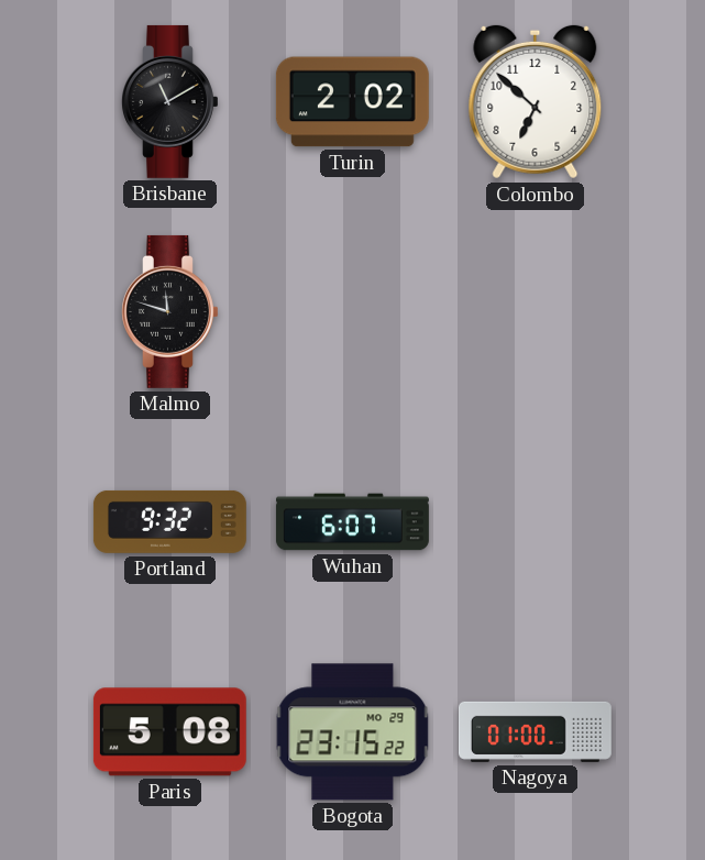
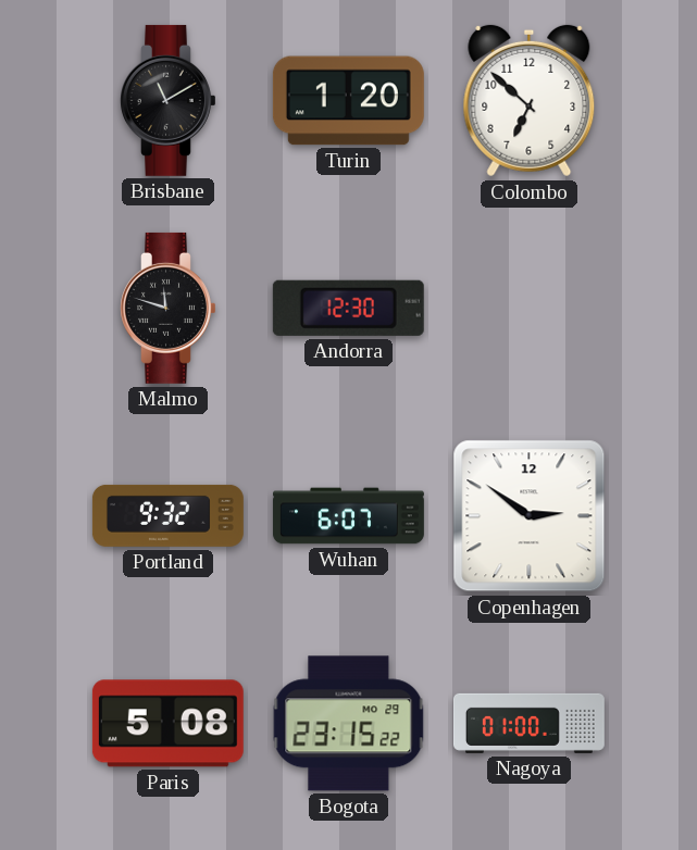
Turin: 2:02 -> 1:20
Andorra: none -> 12:30
Copenhagen: none -> 2:51
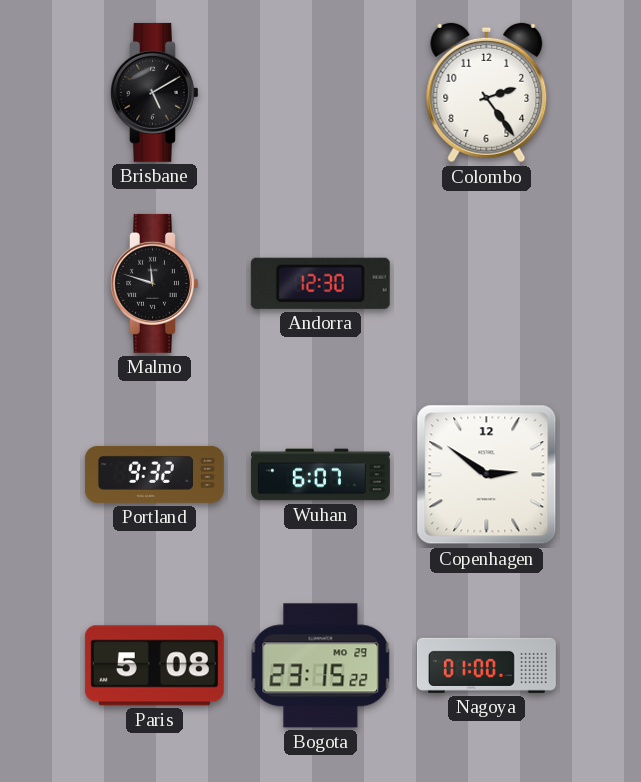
Brisbane: 11:10 -> 5:10
Turin: 1:20 -> none
Colombo: 6:52 -> 2:24
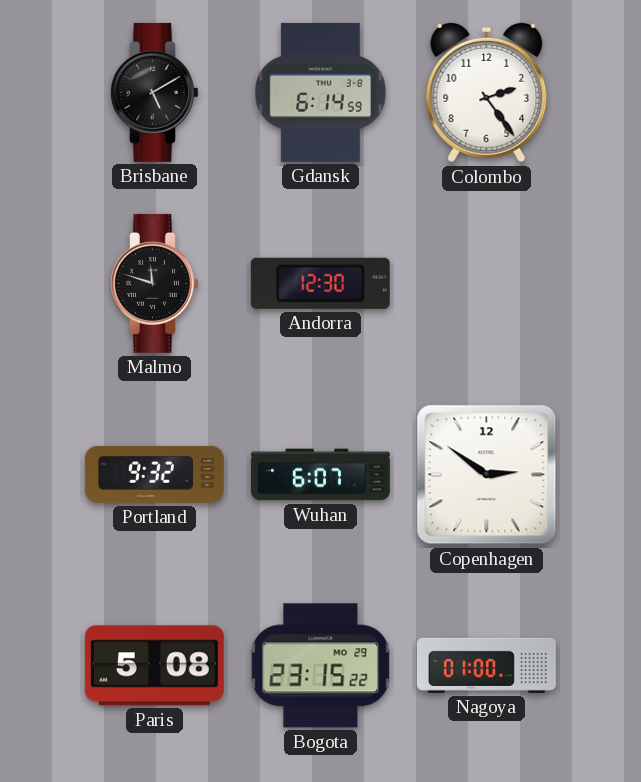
Gdansk: none -> 6:14
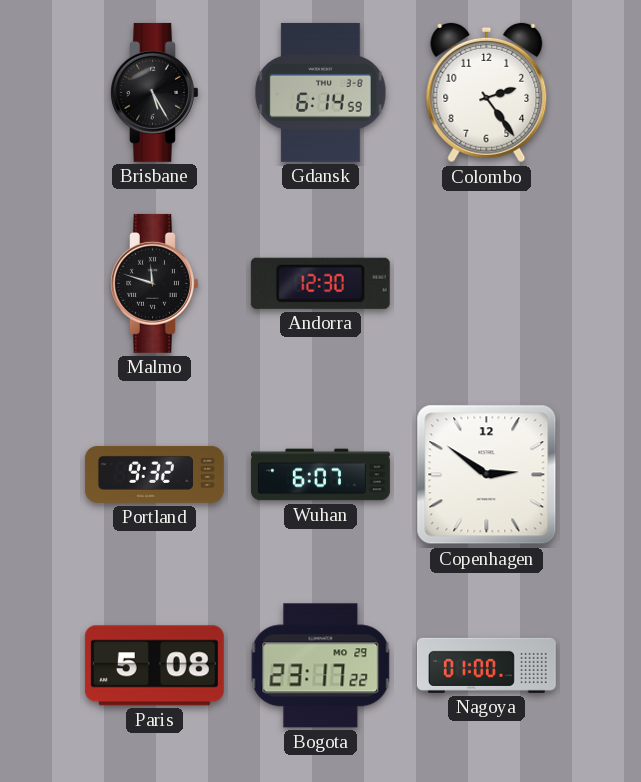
Brisbane: 5:10 -> 5:25
Bogota: 23:15 -> 23:17
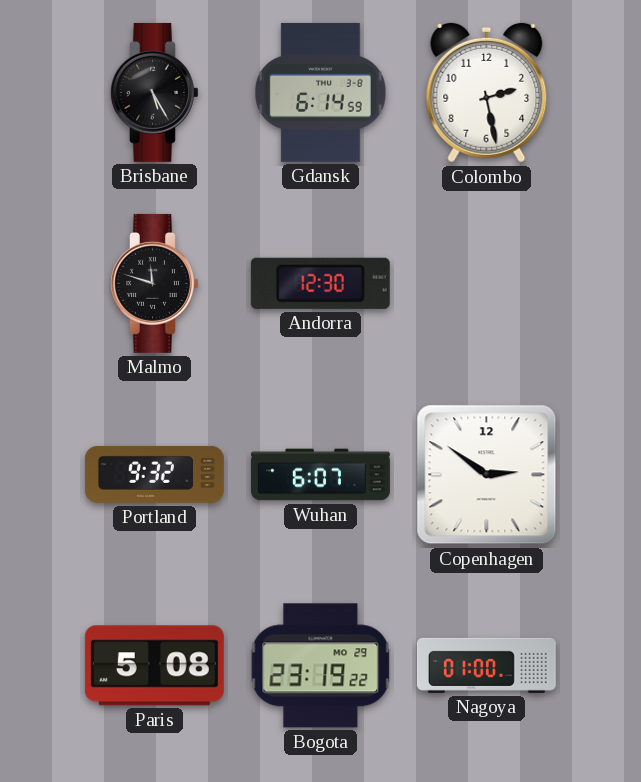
Colombo: 2:24 -> 2:28
Bogota: 23:17 -> 23:19
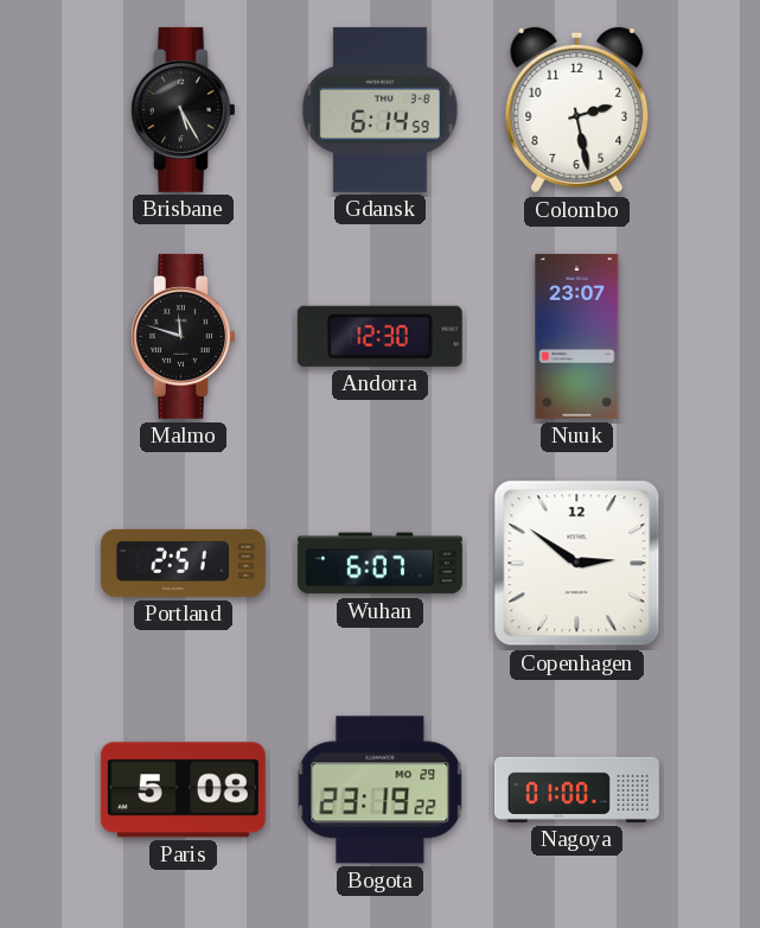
Nuuk: none -> 23:07
Portland: 9:32 -> 2:51
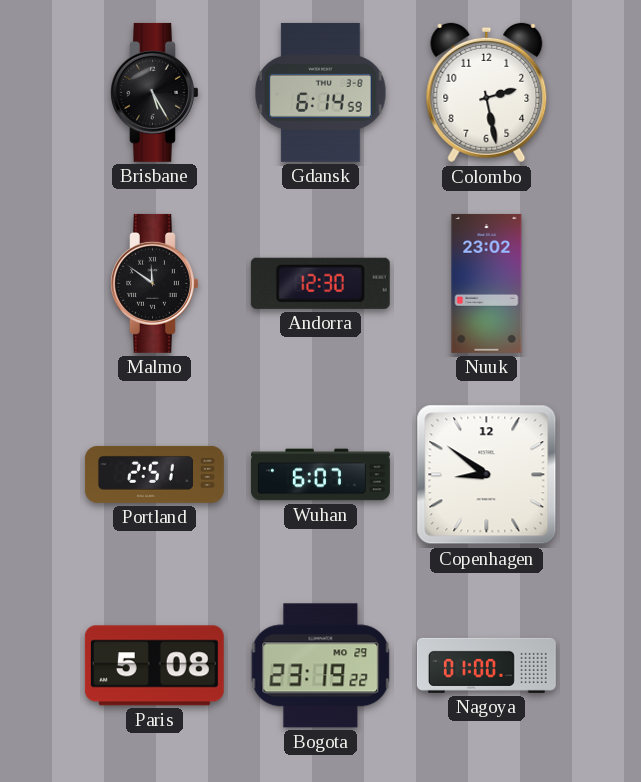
Malmo: 11:48 -> 11:51
Nuuk: 23:07 -> 23:02
Copenhagen: 2:51 -> 8:51
